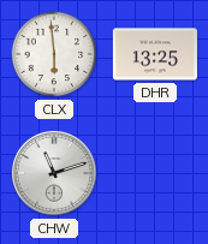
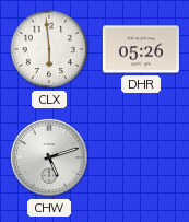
DHR: 13:25 -> 05:26
CHW: 11:12 -> 5:12
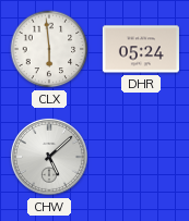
DHR: 05:26 -> 05:24
CHW: 5:12 -> 5:08
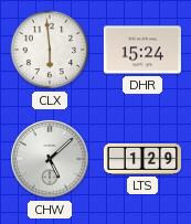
DHR: 05:24 -> 15:24
LTS: none -> 1:29
